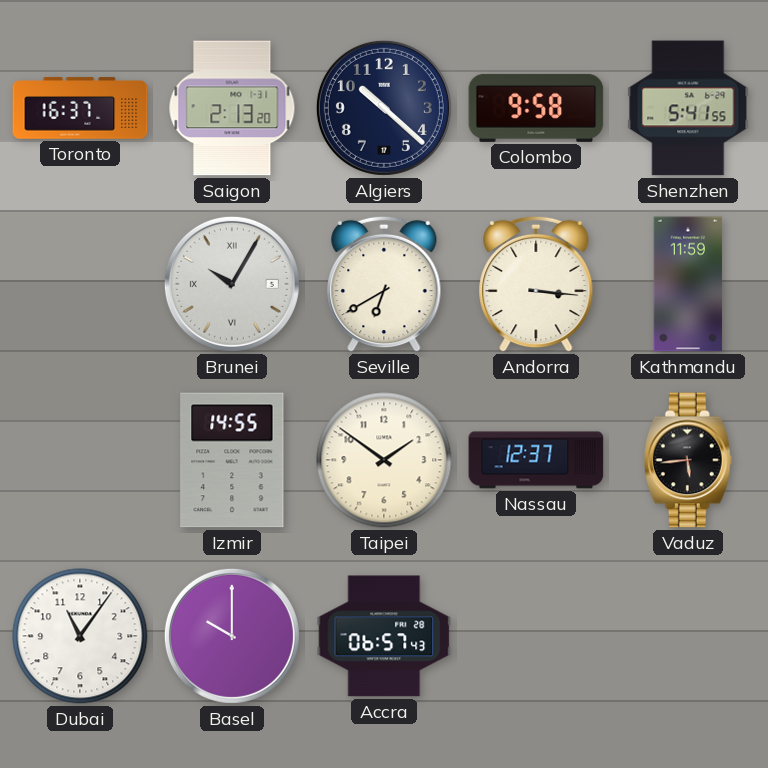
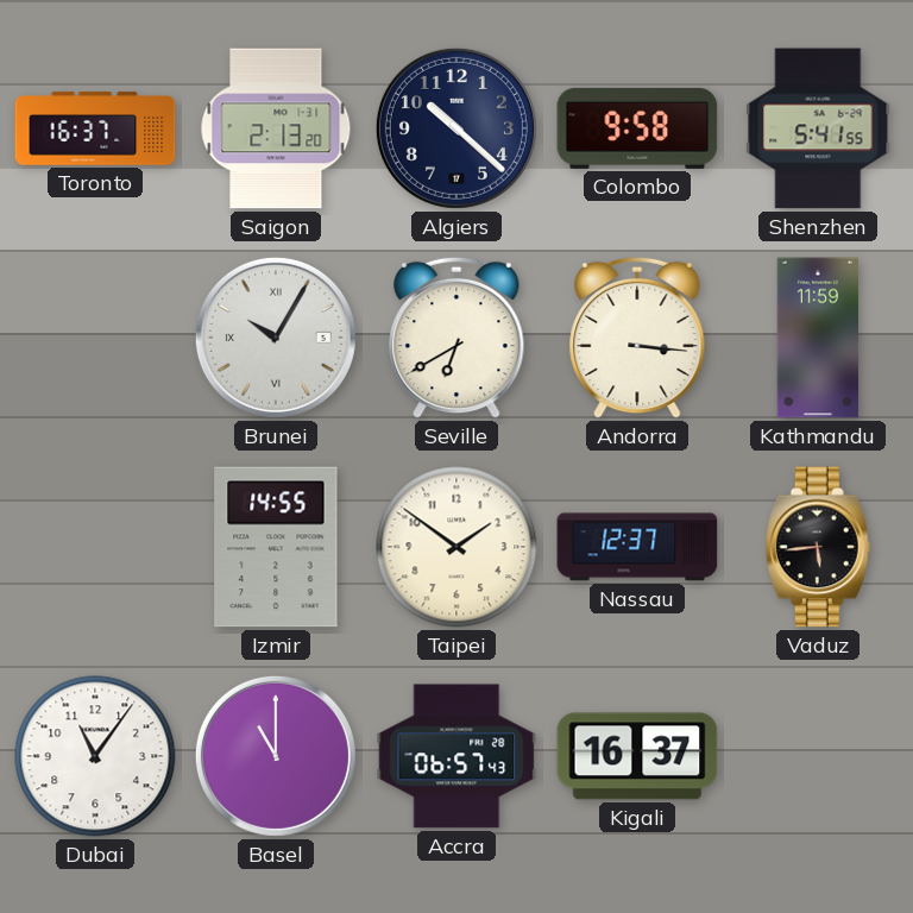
Basel: 10:00 -> 11:00
Kigali: none -> 16:37
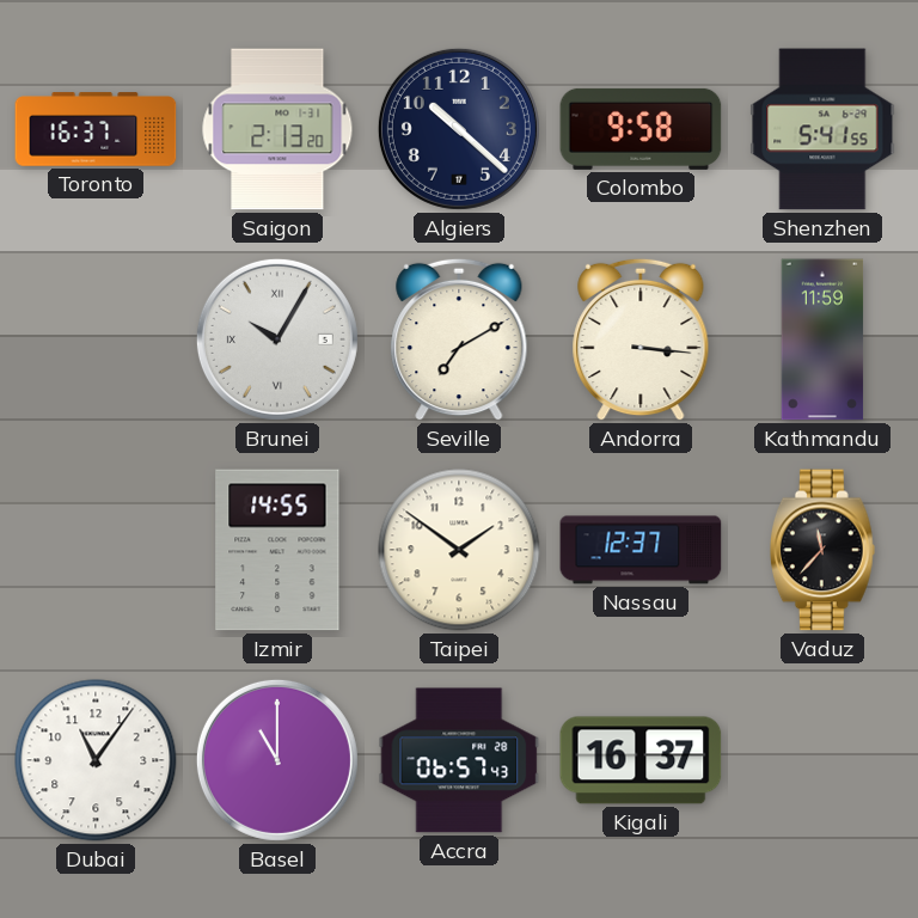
Seville: 6:40 -> 7:10
Vaduz: 5:44 -> 11:37
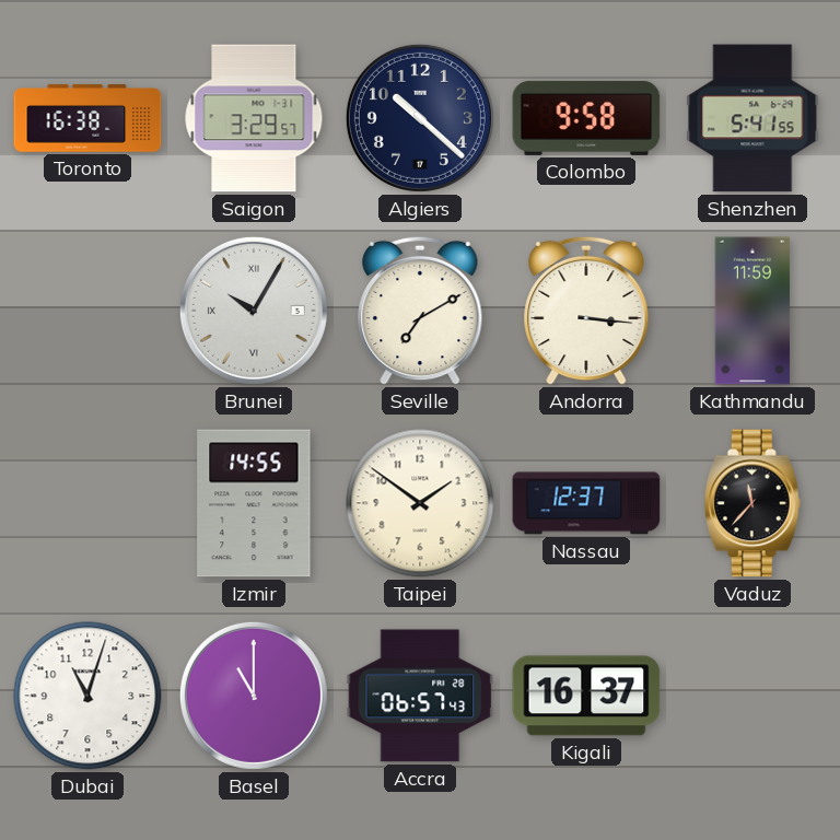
Toronto: 16:37 -> 16:38
Saigon: 2:13 -> 3:29
Dubai: 11:06 -> 11:03
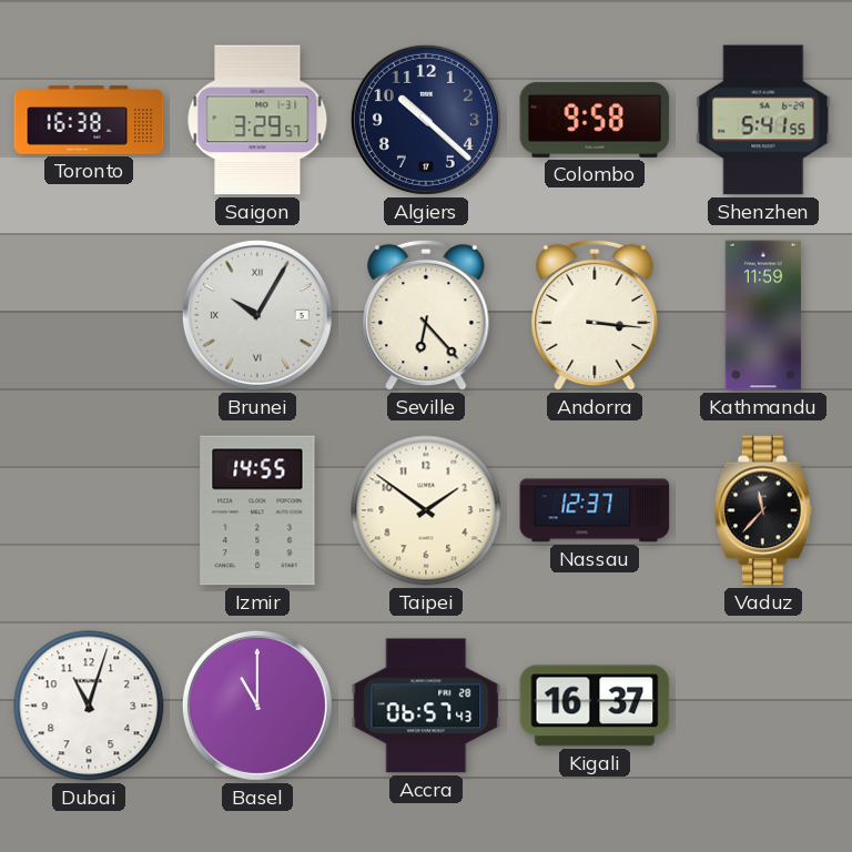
Seville: 7:10 -> 6:23
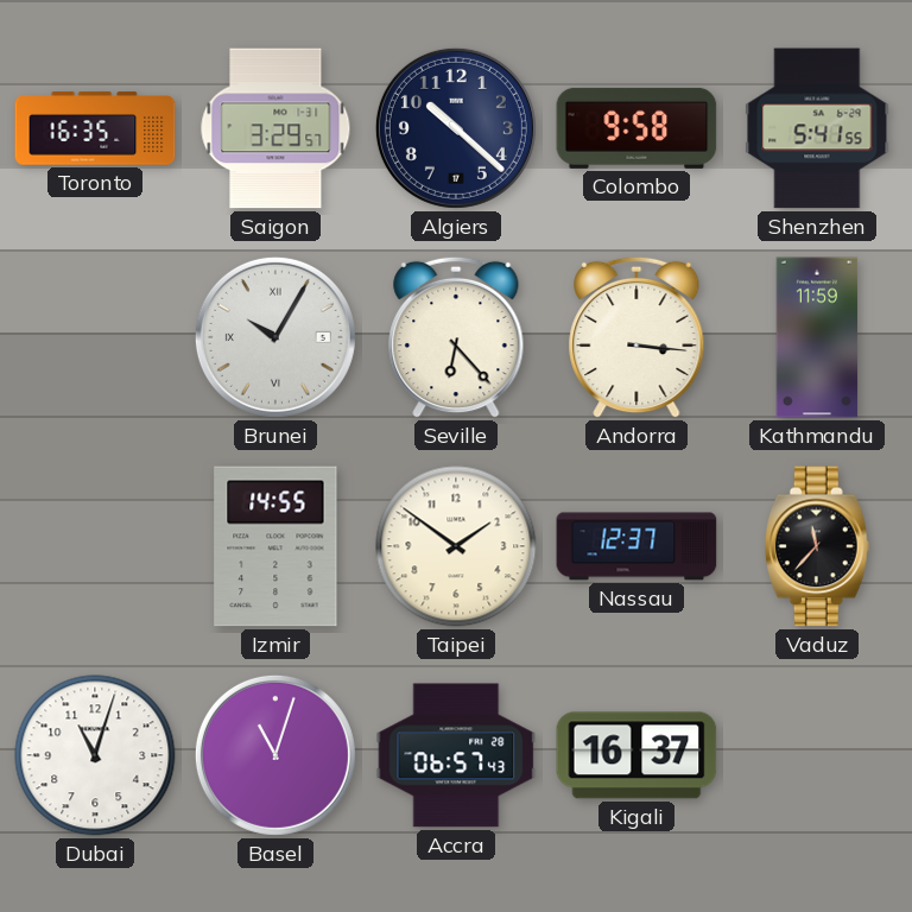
Toronto: 16:38 -> 16:35
Basel: 11:00 -> 11:03
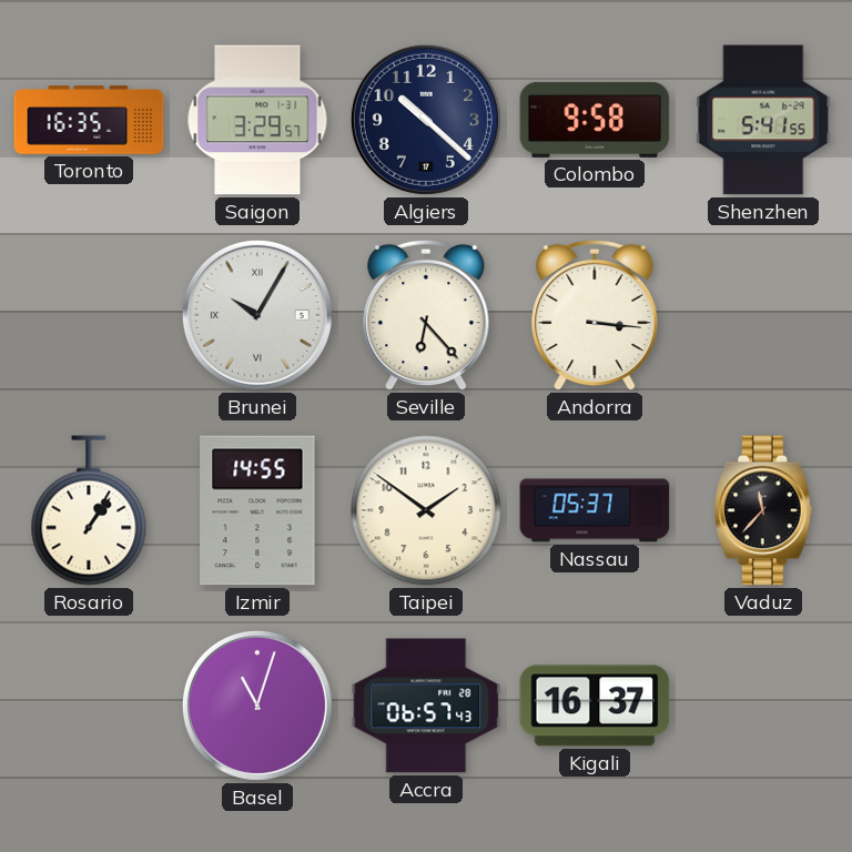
Kathmandu: 11:59 -> none
Rosario: none -> 1:06
Nassau: 12:37 -> 05:37
Dubai: 11:03 -> none
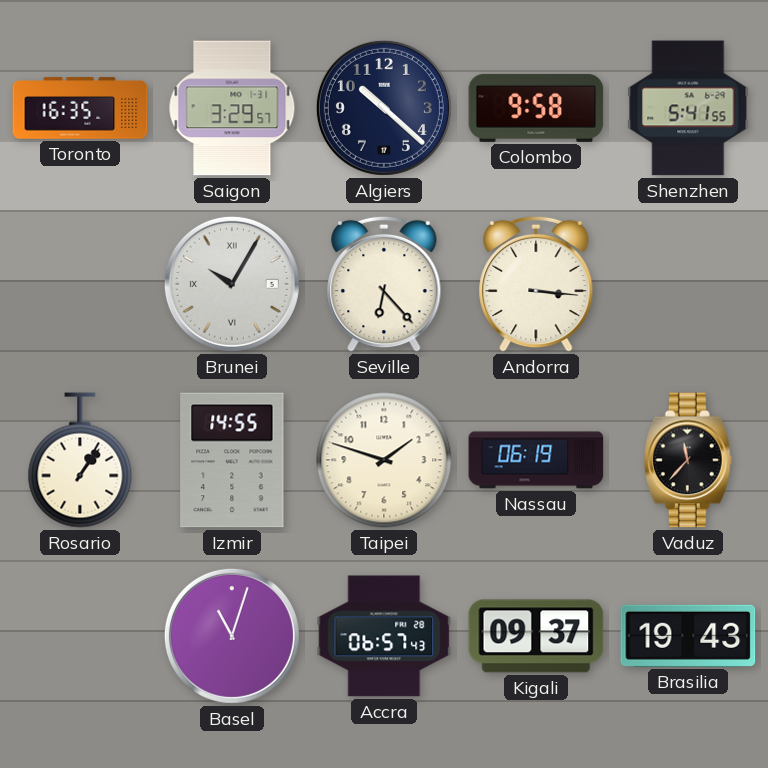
Taipei: 1:51 -> 1:48
Nassau: 05:37 -> 06:19
Kigali: 16:37 -> 09:37
Brasilia: none -> 19:43
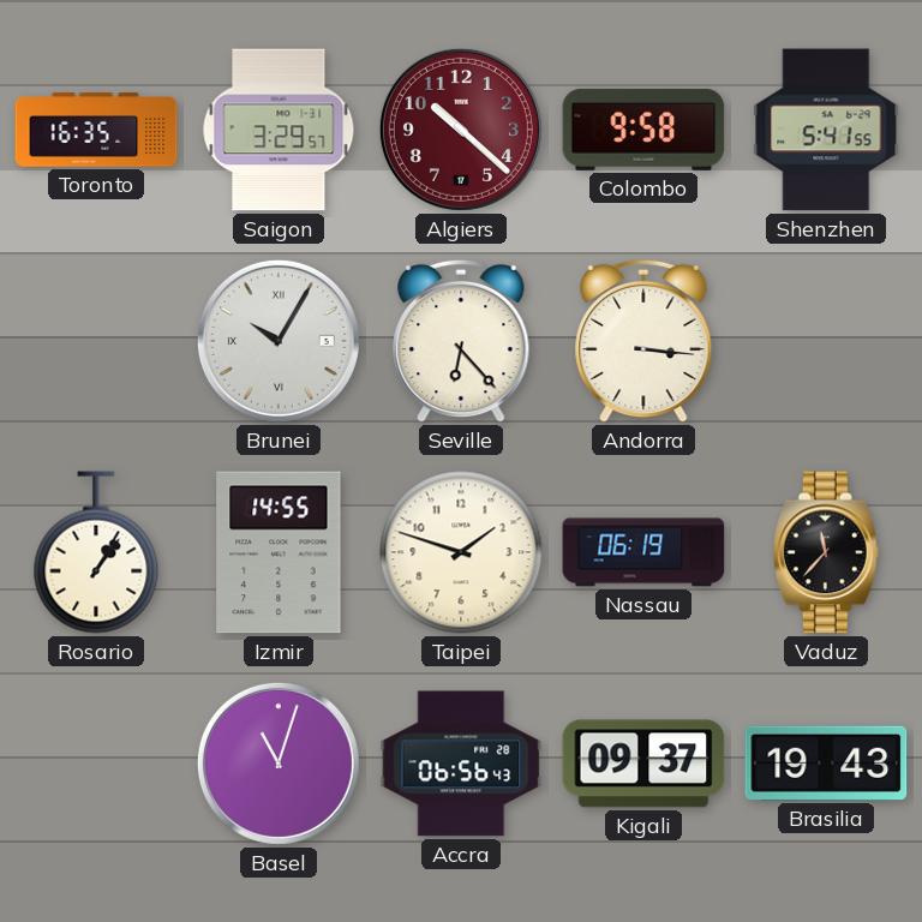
Algiers dial: navy -> burgundy
Accra: 06:57 -> 06:56
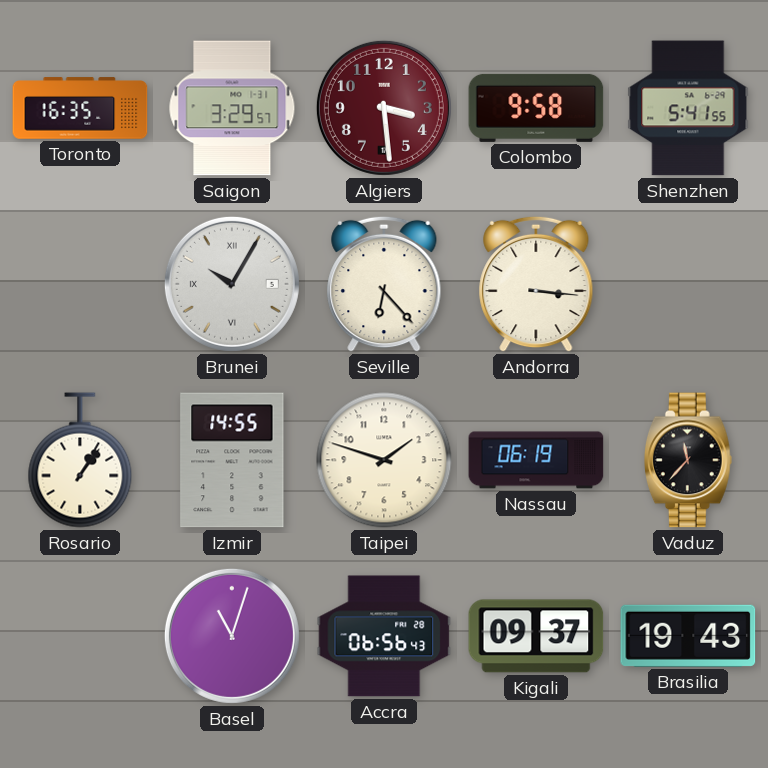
Algiers: 10:22 -> 3:29
